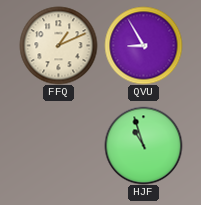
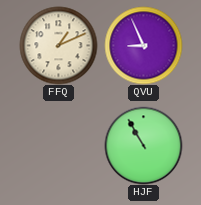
QVU: 8:55 -> 8:56
HJF: 10:57 -> 10:55
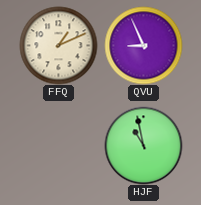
HJF: 10:55 -> 10:58
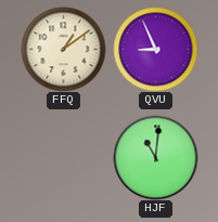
FFQ: 1:11 -> 1:09
HJF: 10:58 -> 11:01
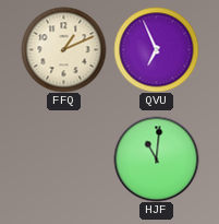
FFQ: 1:09 -> 1:11
QVU: 8:56 -> 6:56
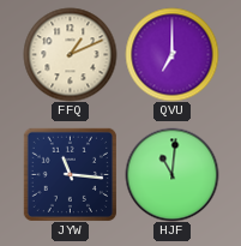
QVU: 6:56 -> 7:00
JYW: none -> 11:16
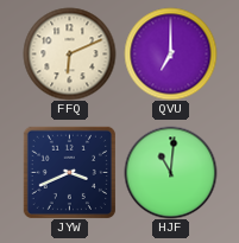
FFQ: 1:11 -> 6:11
JYW: 11:16 -> 3:41
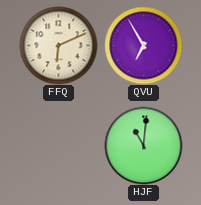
QVU: 7:00 -> 6:55
JYW: 3:41 -> none
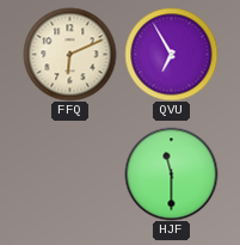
HJF: 11:01 -> 11:30
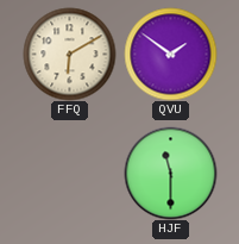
FFQ: 6:11 -> 6:10
QVU: 6:55 -> 1:51
